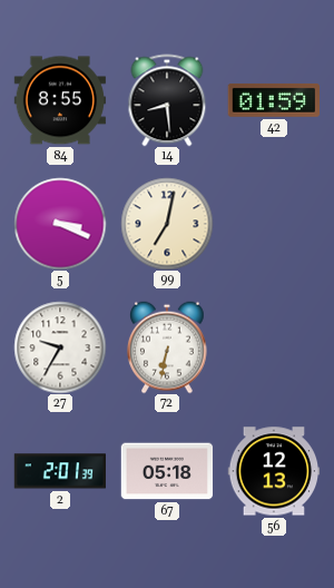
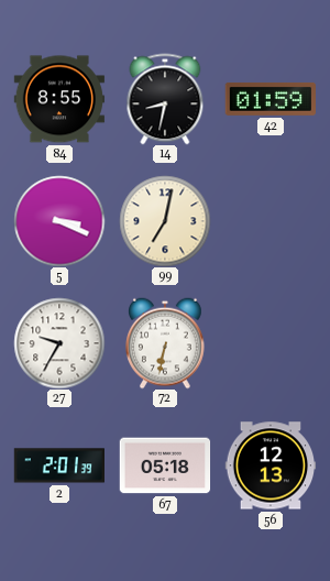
14: 8:29 -> 8:32
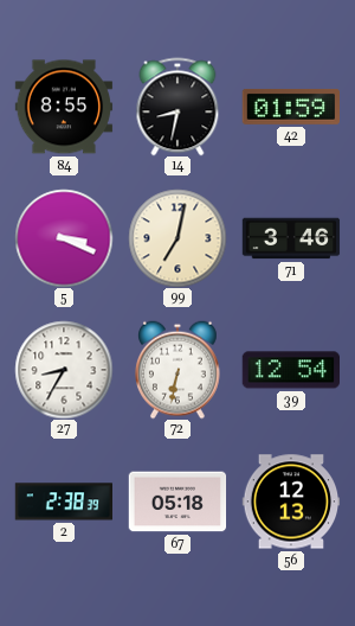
71: none -> 3:46
27: 9:35 -> 8:35
39: none -> 12:54
2: 2:01 -> 2:38
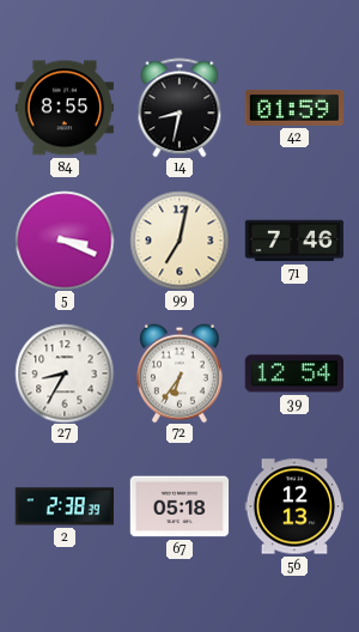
71: 3:46 -> 7:46
72: 6:32 -> 6:36
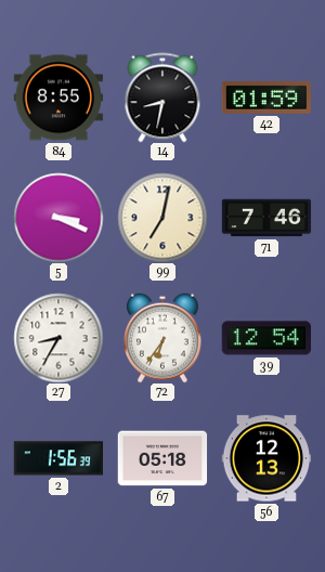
2: 2:38 -> 1:56
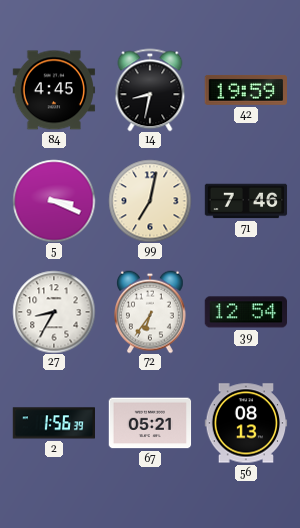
84: 8:55 -> 4:45
42: 01:59 -> 19:59
67: 05:18 -> 05:21
56: 12:13 -> 08:13
